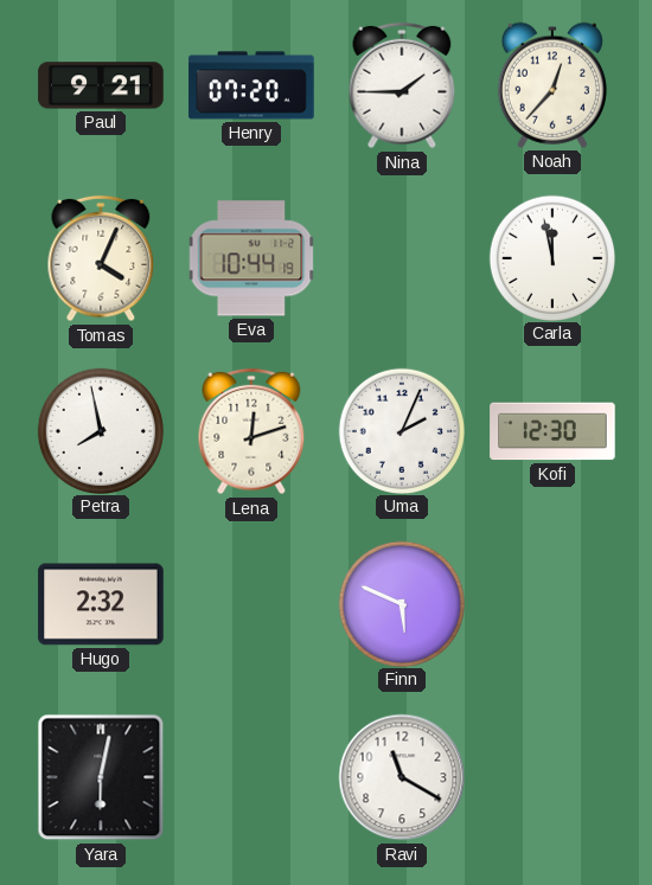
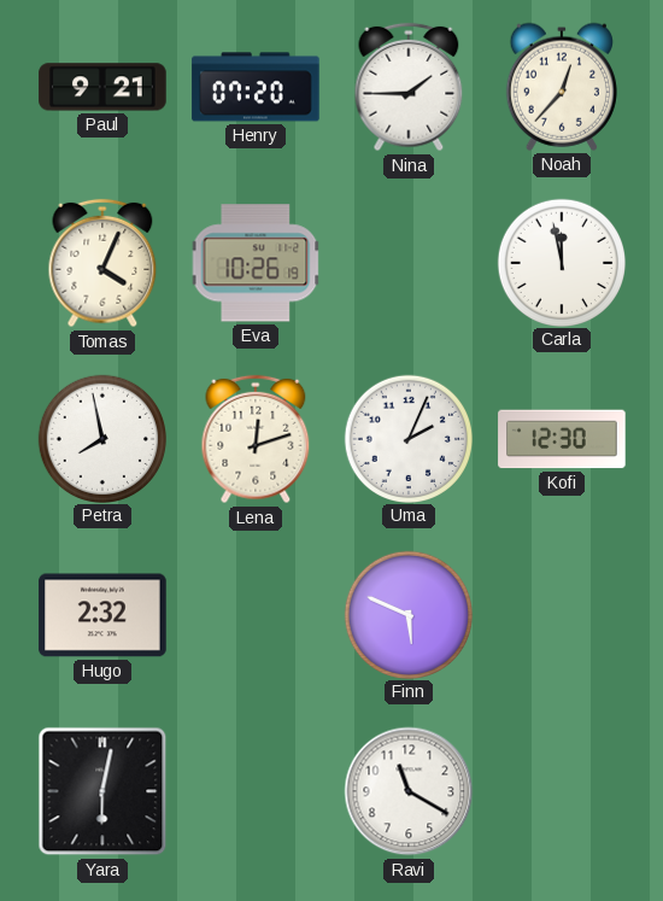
Eva: 10:44 -> 10:26
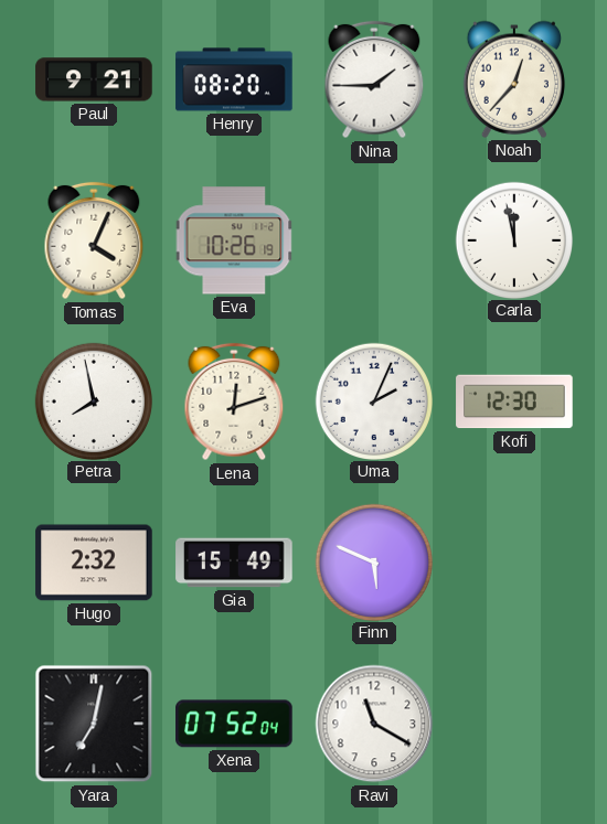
Henry: 07:20 -> 08:20
Gia: none -> 15:49
Yara: 6:02 -> 7:02
Xena: none -> 07:52
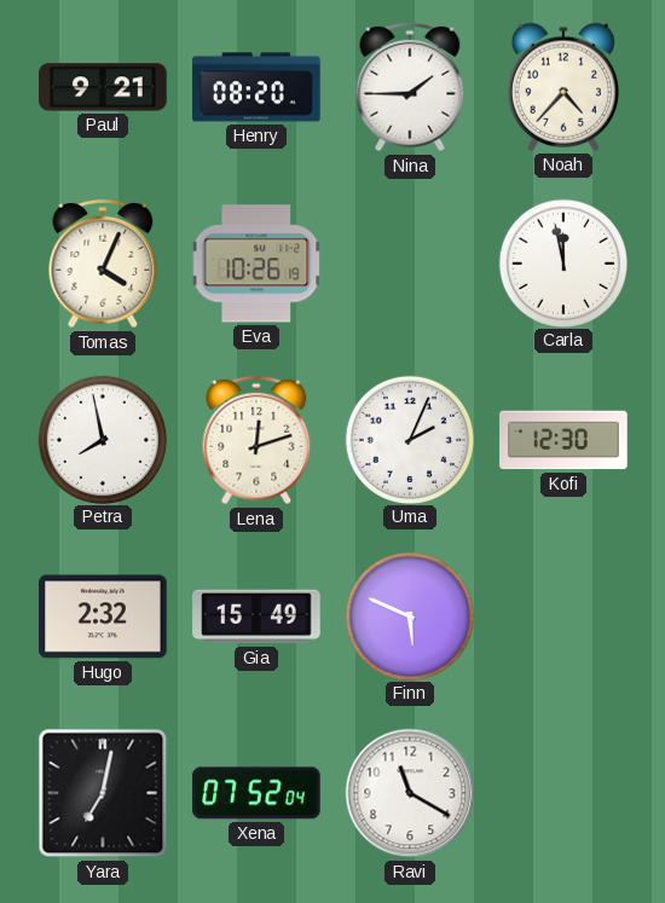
Noah: 12:37 -> 4:37
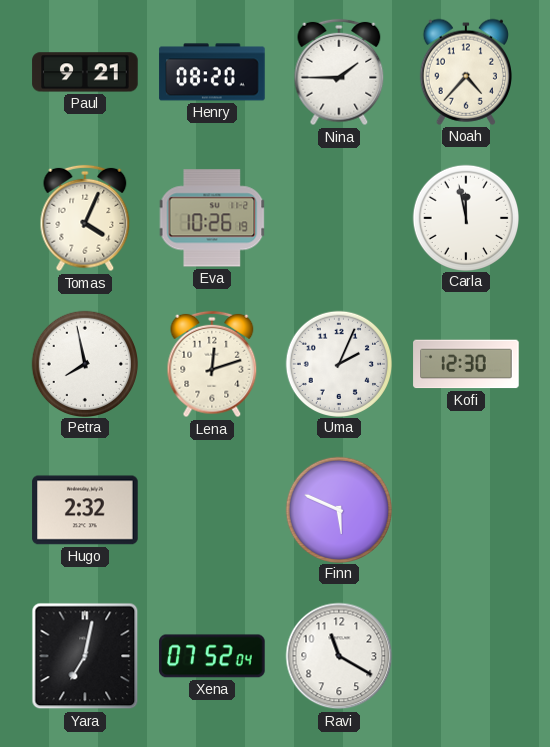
Gia: 15:49 -> none
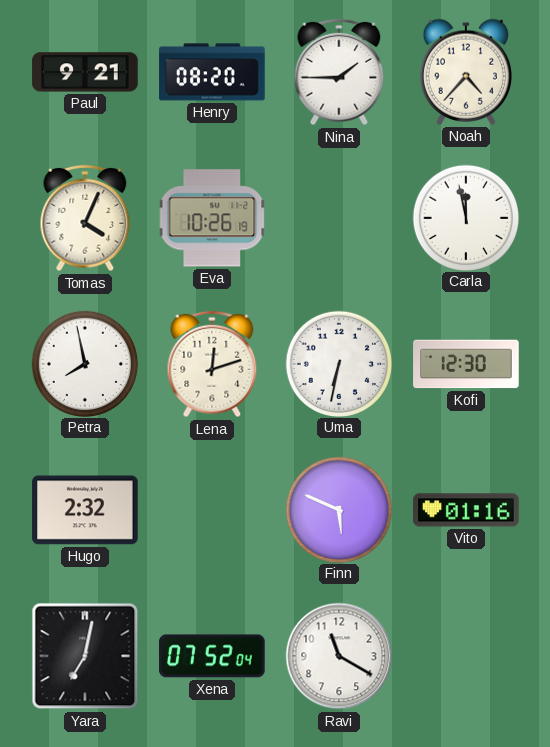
Uma: 2:04 -> 6:32
Vito: none -> 01:16
